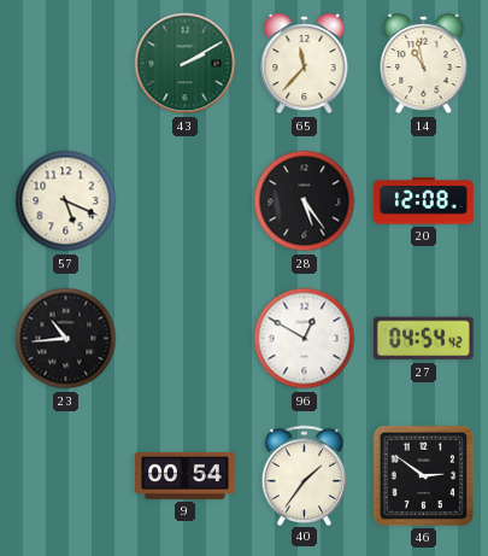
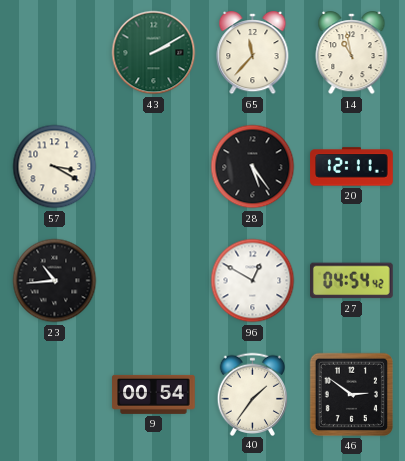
57: 5:19 -> 3:20
20: 12:08 -> 12:11
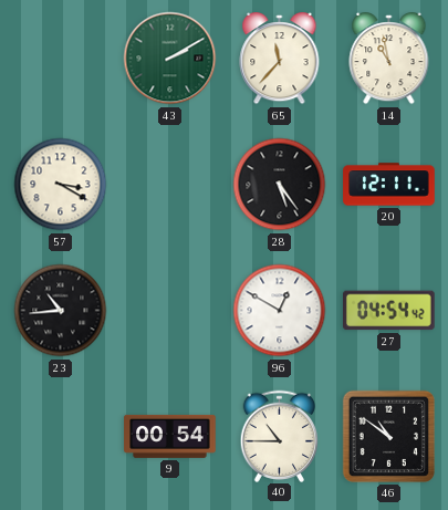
40: 1:36 -> 10:45
46: 2:51 -> 10:51
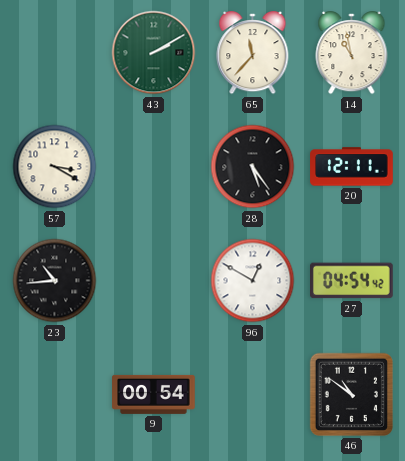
40: 10:45 -> none
